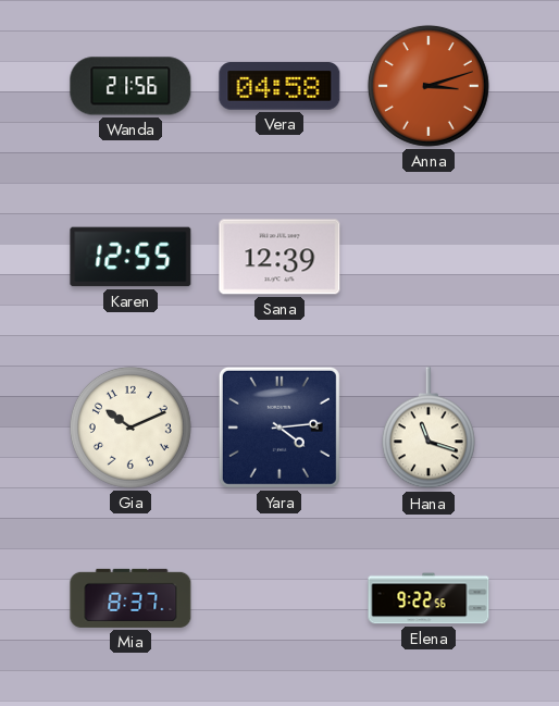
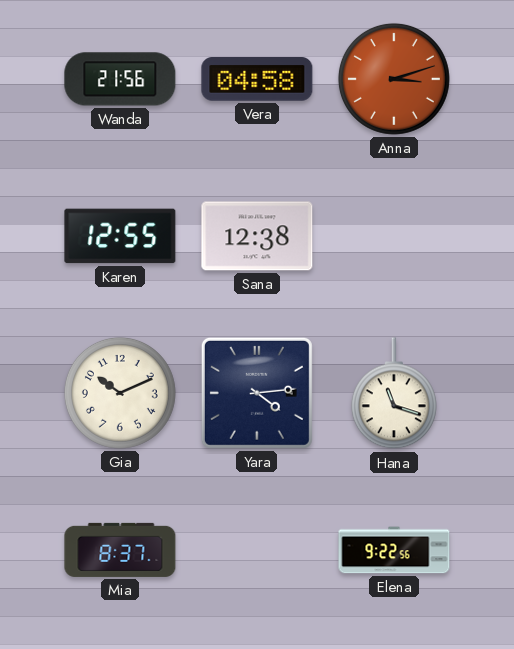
Sana: 12:39 -> 12:38
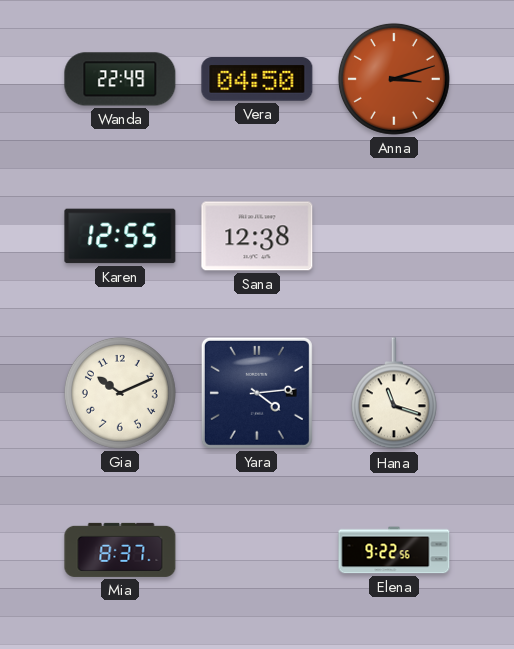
Wanda: 21:56 -> 22:49
Vera: 04:58 -> 04:50
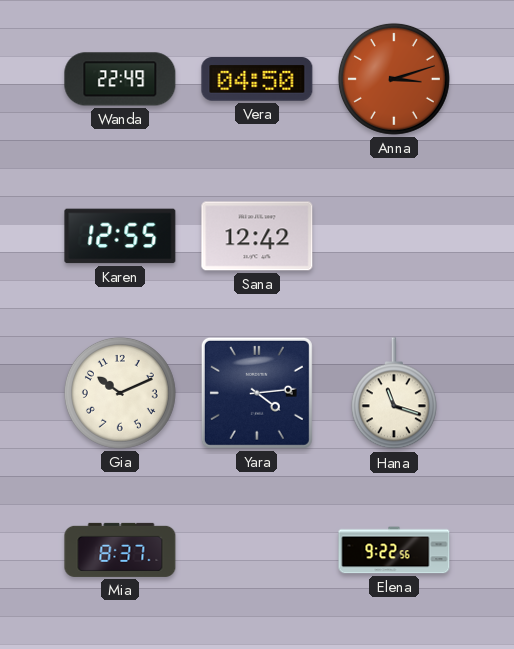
Sana: 12:38 -> 12:42
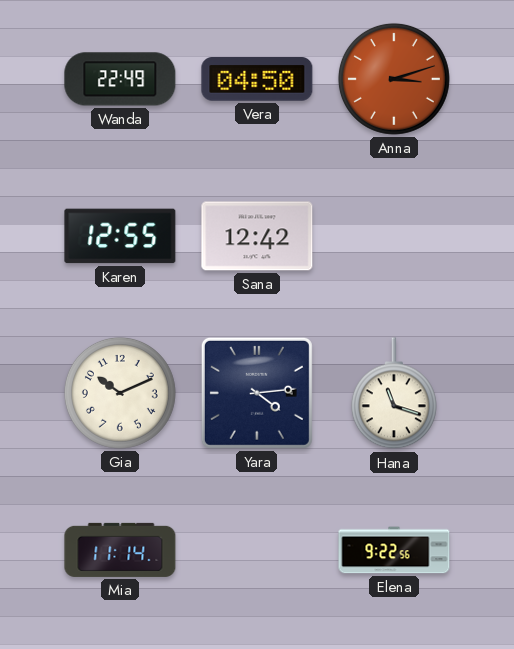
Mia: 8:37 -> 11:14
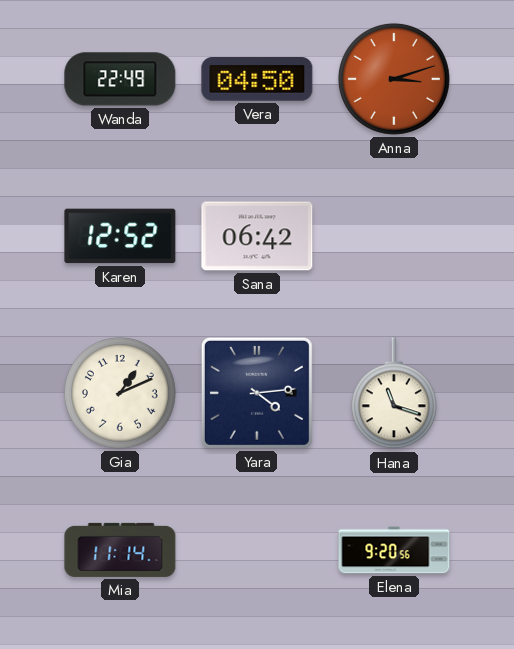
Karen: 12:55 -> 12:52
Sana: 12:42 -> 06:42
Gia: 10:11 -> 1:11
Elena: 9:22 -> 9:20
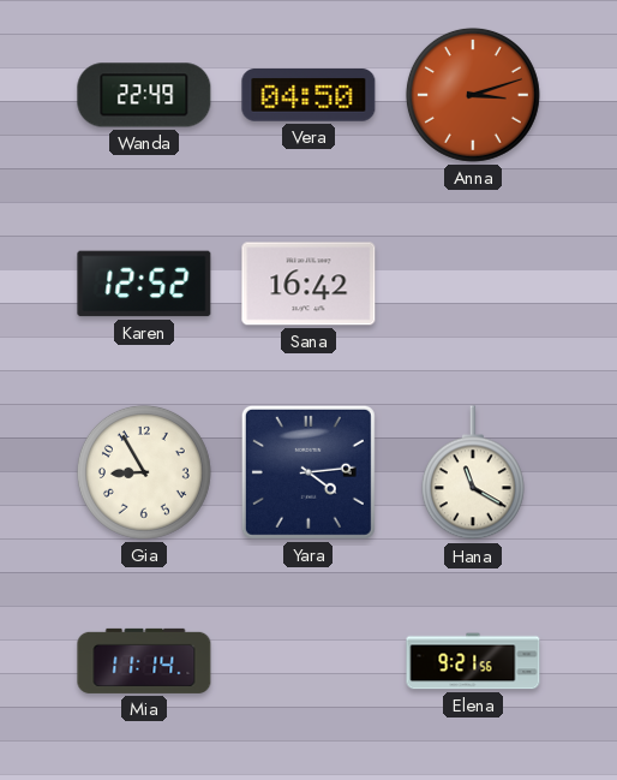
Sana: 06:42 -> 16:42
Gia: 1:11 -> 8:55
Hana: 11:18 -> 11:20
Elena: 9:20 -> 9:21
